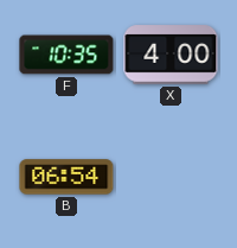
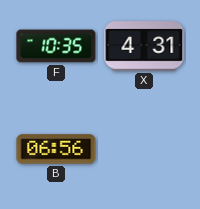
X: 4:00 -> 4:31
B: 06:54 -> 06:56
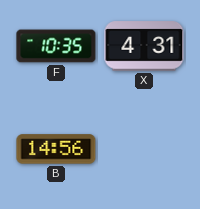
B: 06:56 -> 14:56
